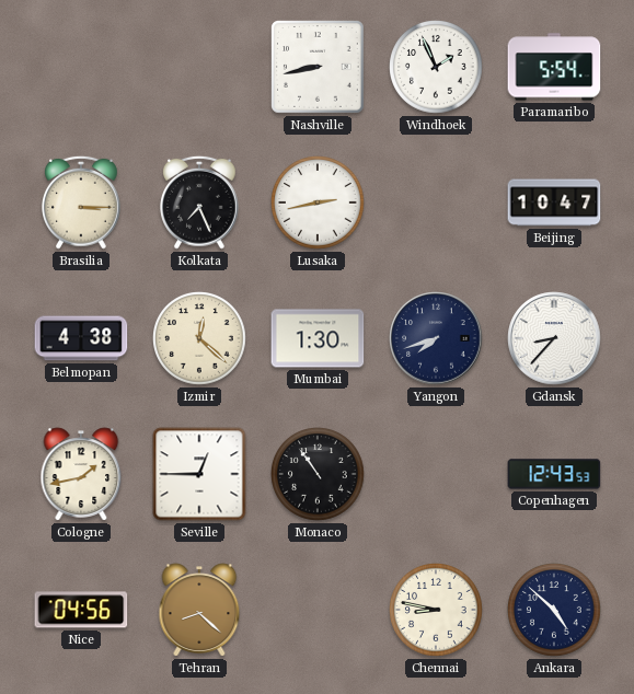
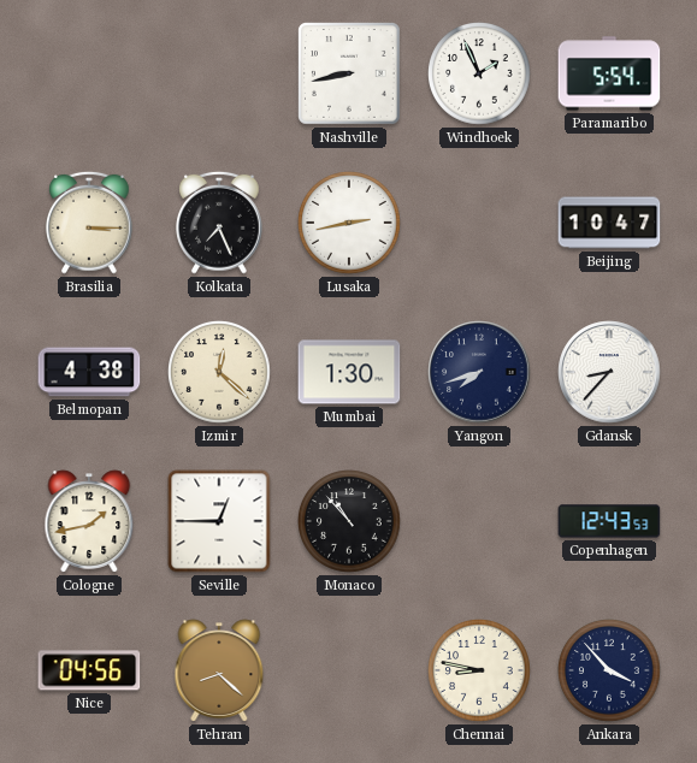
Monaco: 10:54 -> 10:53
Ankara: 4:52 -> 3:53
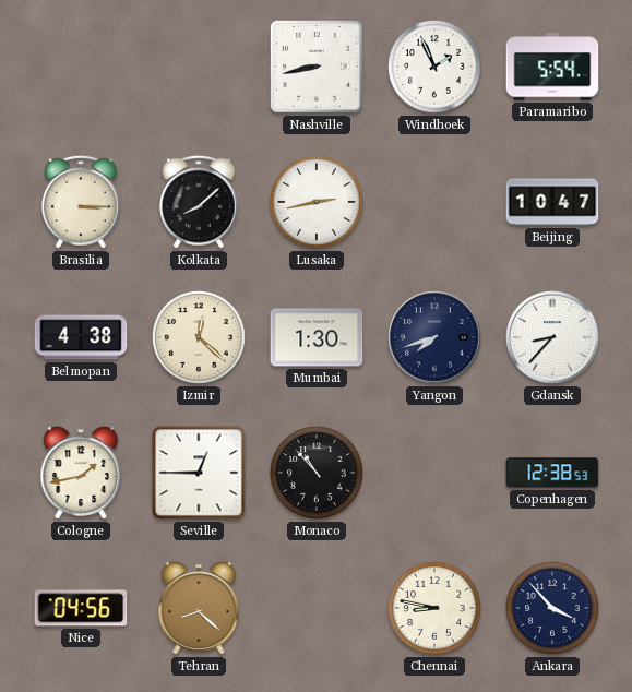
Kolkata: 7:26 -> 8:08
Copenhagen: 12:43 -> 12:38
